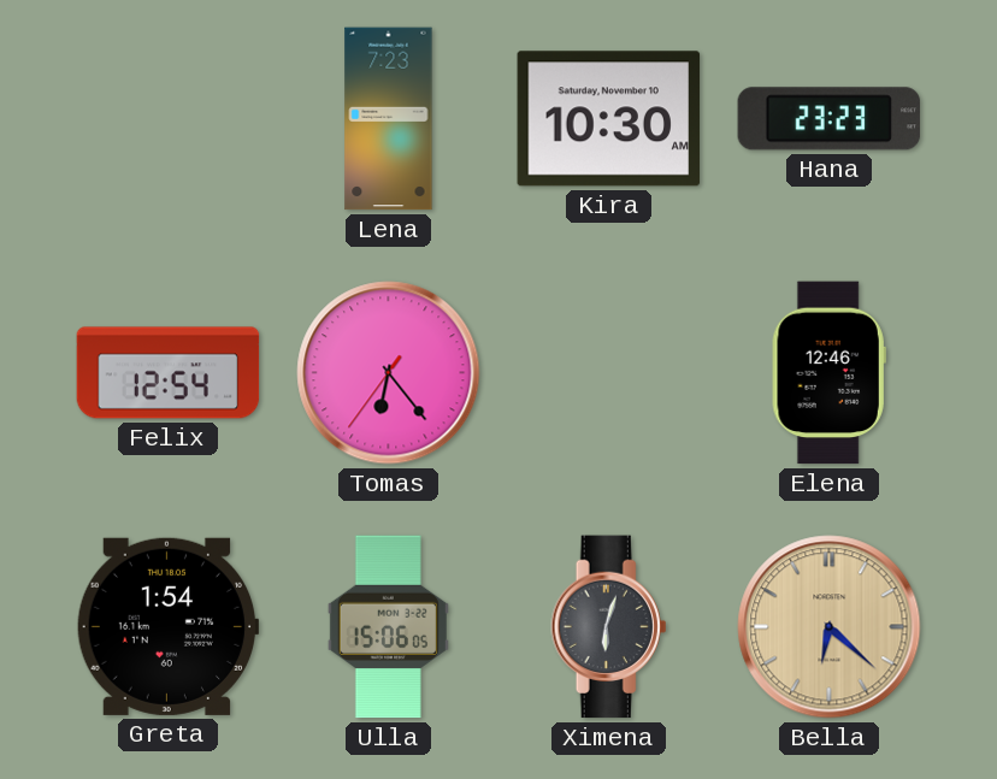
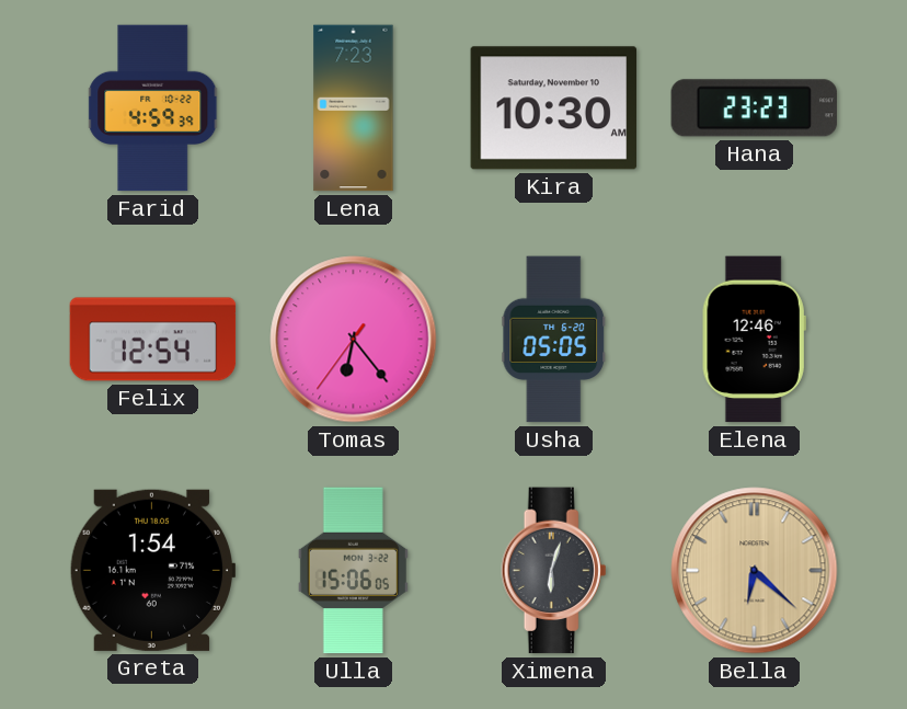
Farid: none -> 4:59
Usha: none -> 05:05
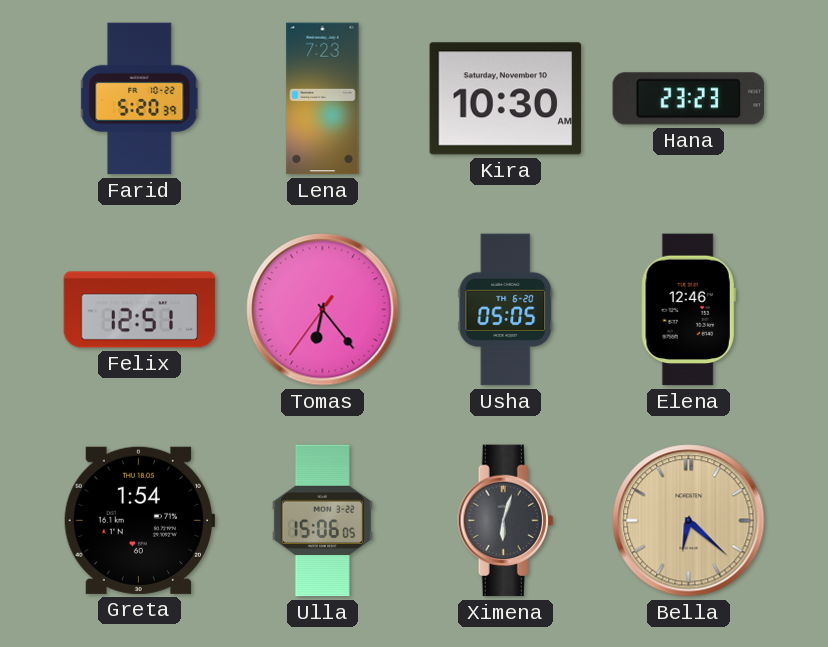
Farid: 4:59 -> 5:20
Felix: 12:54 -> 12:51
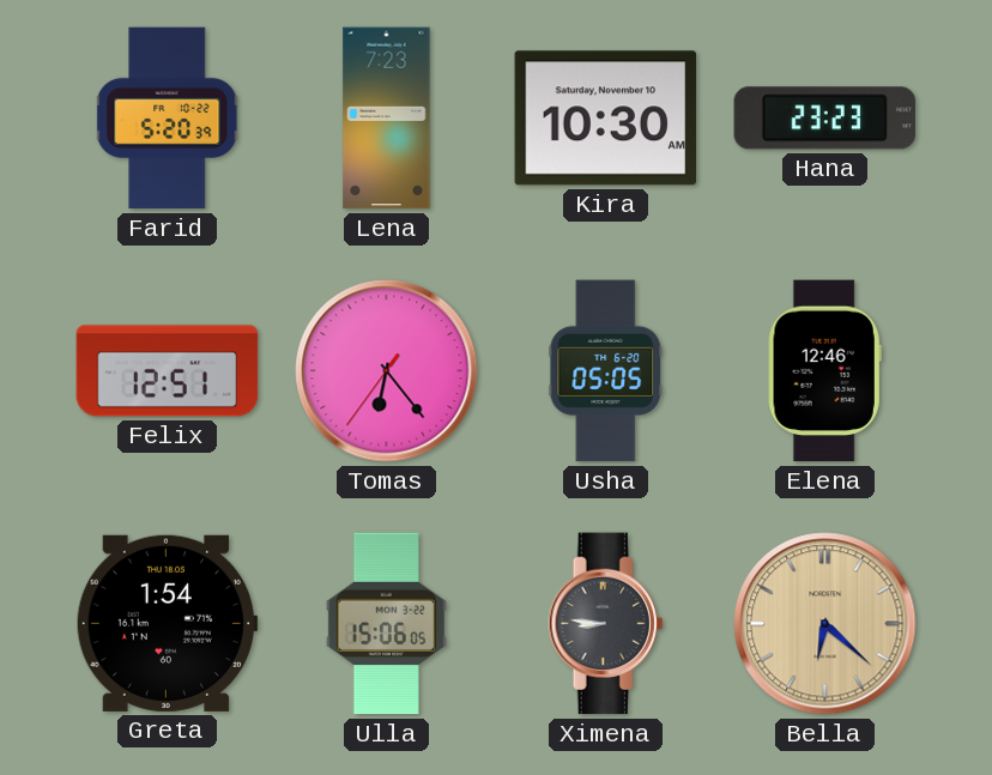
Ximena: 6:03 -> 8:46
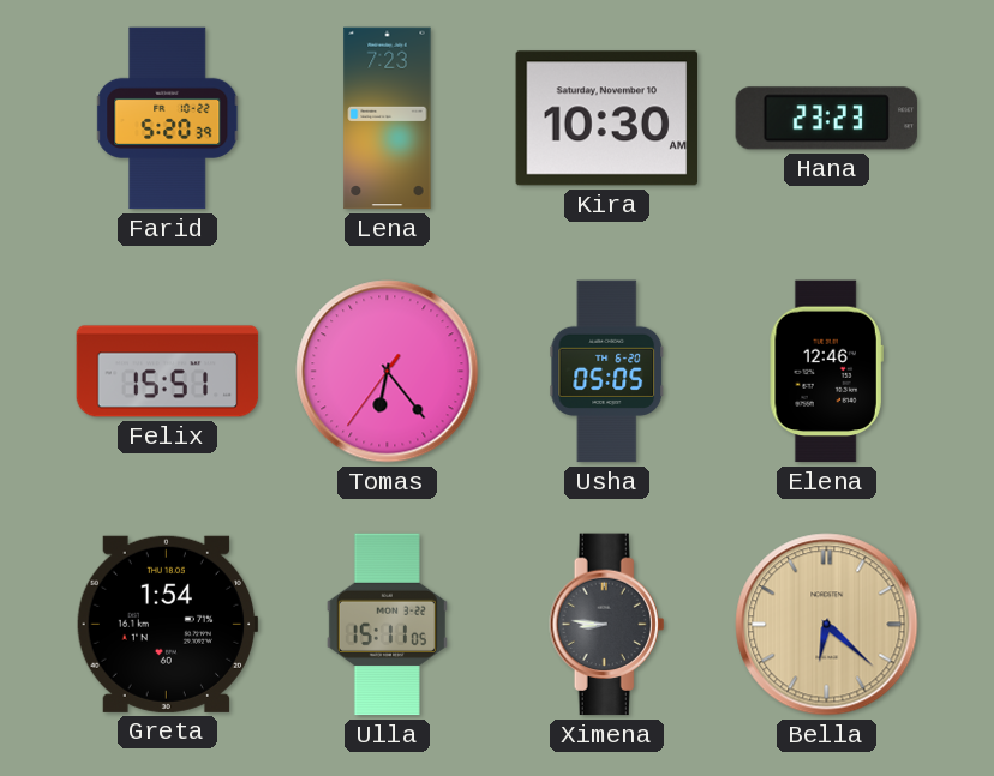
Felix: 12:51 -> 15:51
Ulla: 15:06 -> 15:11
